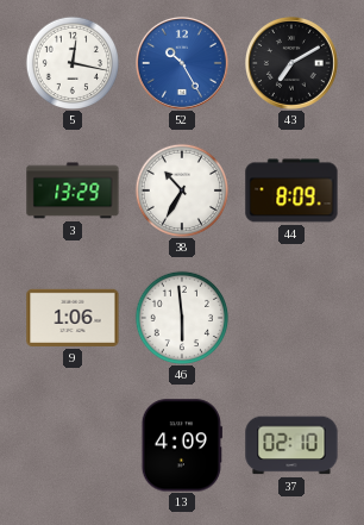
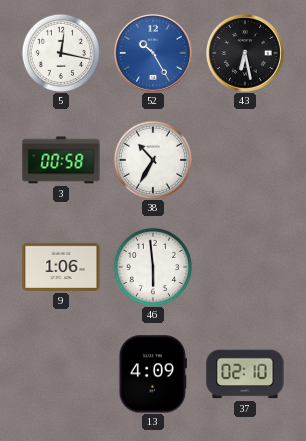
43: 7:10 -> 6:28
3: 13:29 -> 00:58
44: 8:09 -> none
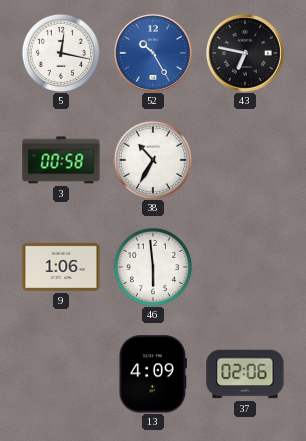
43: 6:28 -> 6:47
37: 02:10 -> 02:06
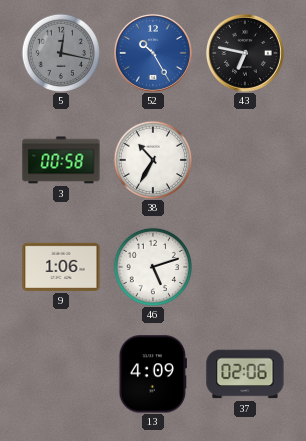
5 dial: white -> grey
46: 5:59 -> 5:12
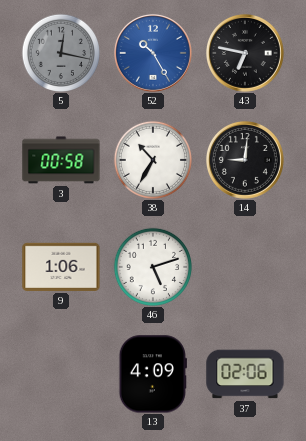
14: none -> 9:01
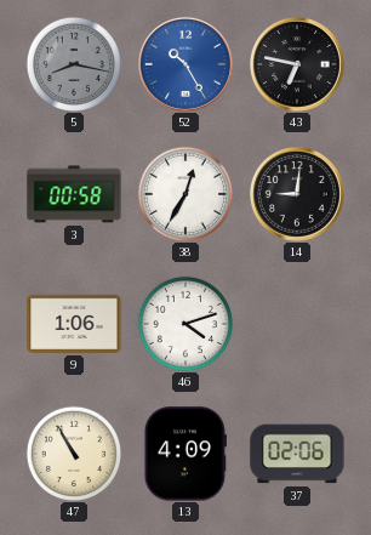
5: 12:17 -> 8:17
38: 10:35 -> 12:35
46: 5:12 -> 4:12
47: none -> 10:55
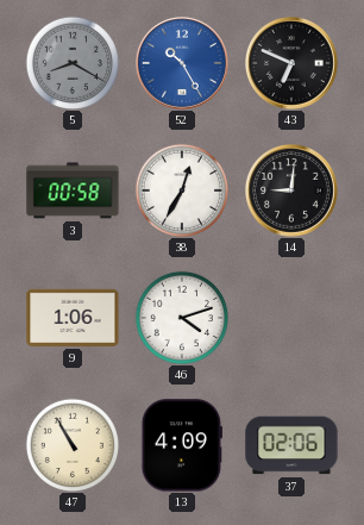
5: 8:17 -> 8:20
43: 6:47 -> 6:49
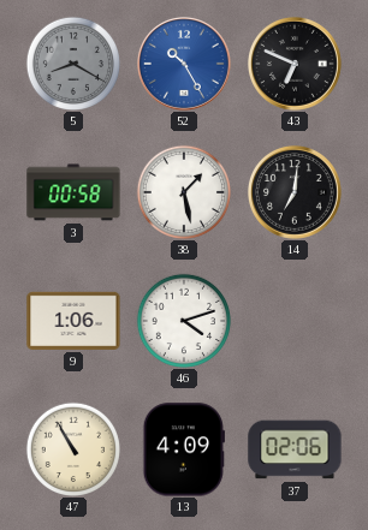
38: 12:35 -> 1:28
14: 9:01 -> 7:01
